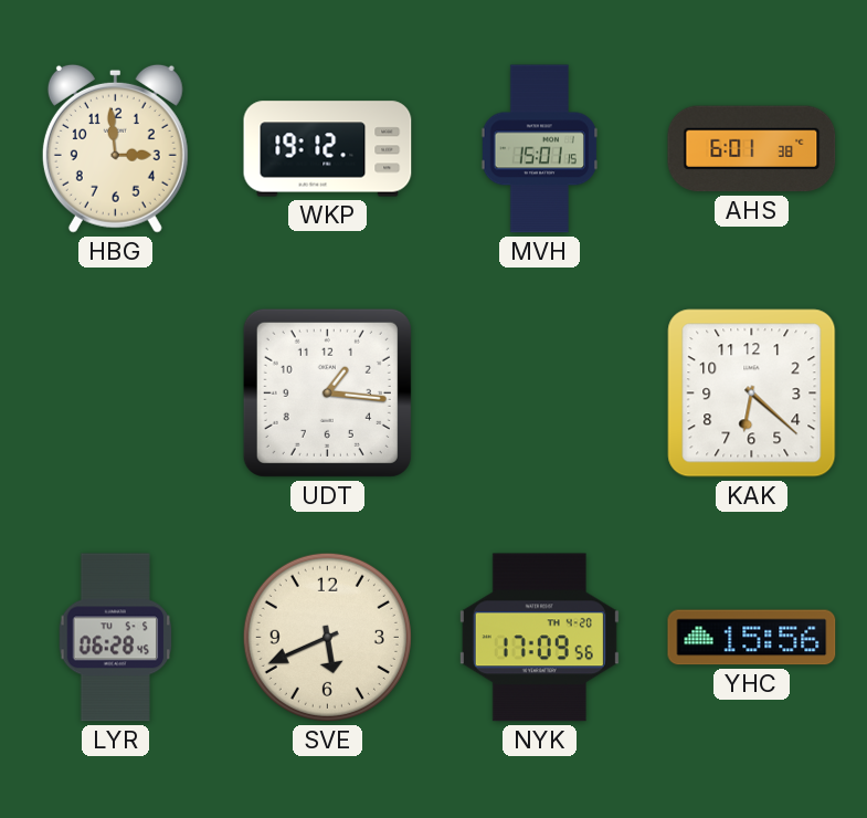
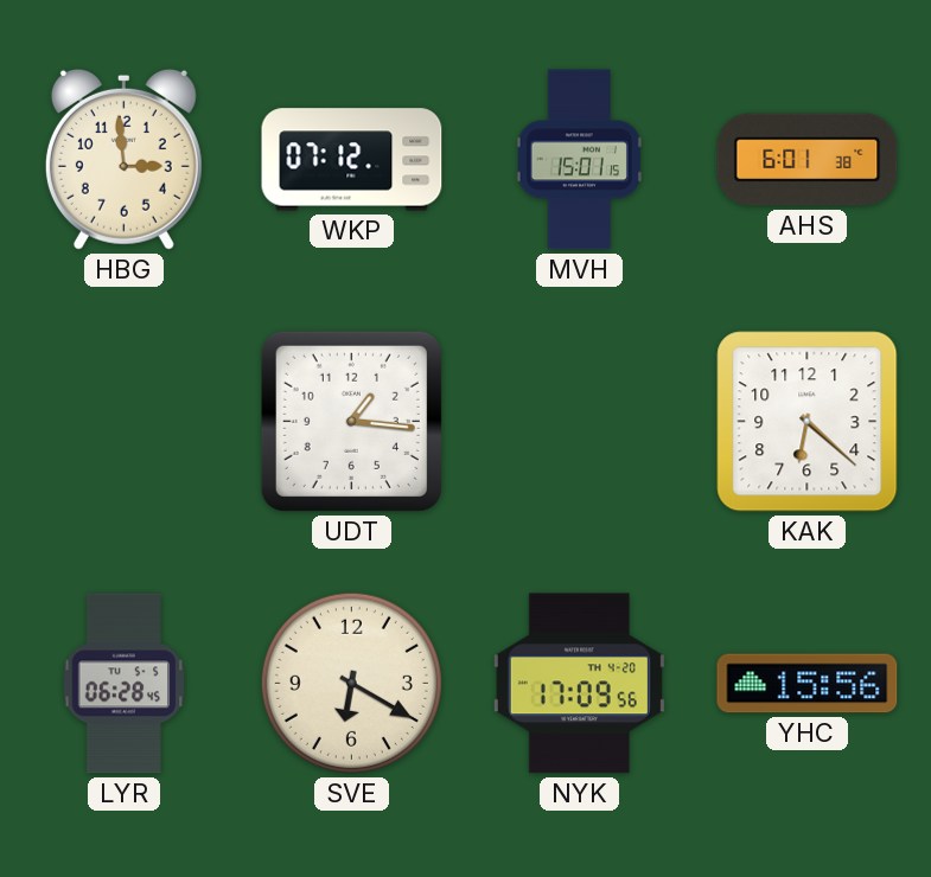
WKP: 19:12 -> 07:12
SVE: 5:41 -> 6:20
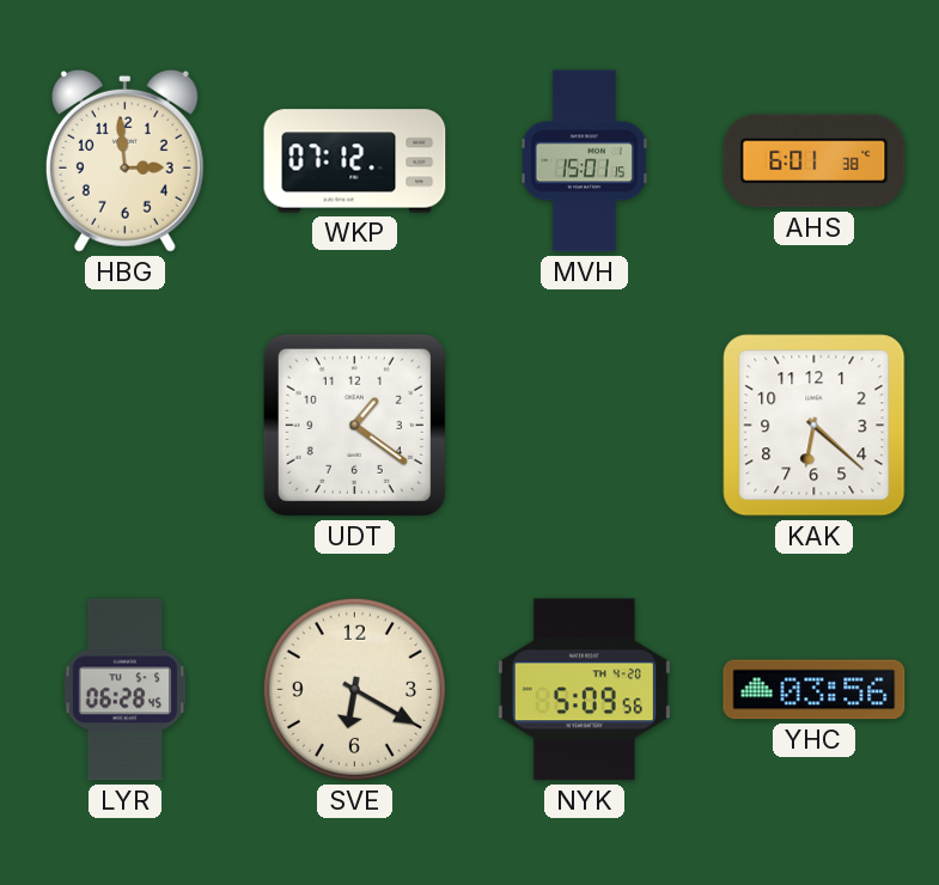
UDT: 1:16 -> 1:21
NYK: 17:09 -> 5:09
YHC: 15:56 -> 03:56
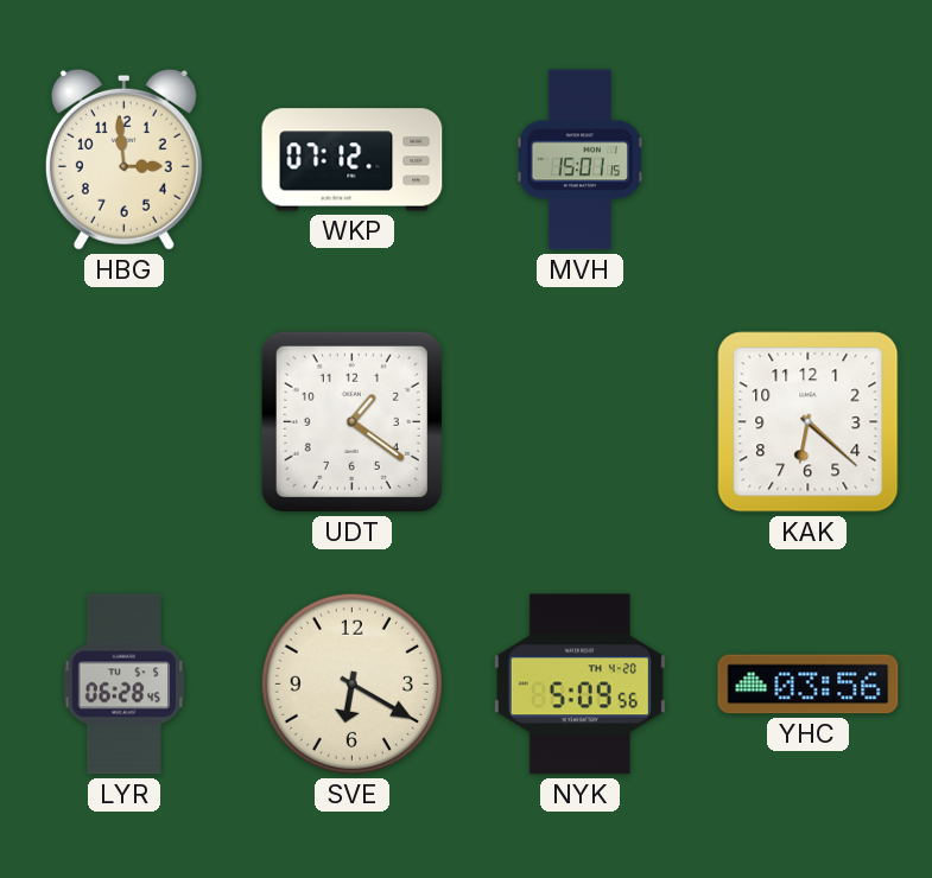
AHS: 6:01 -> none
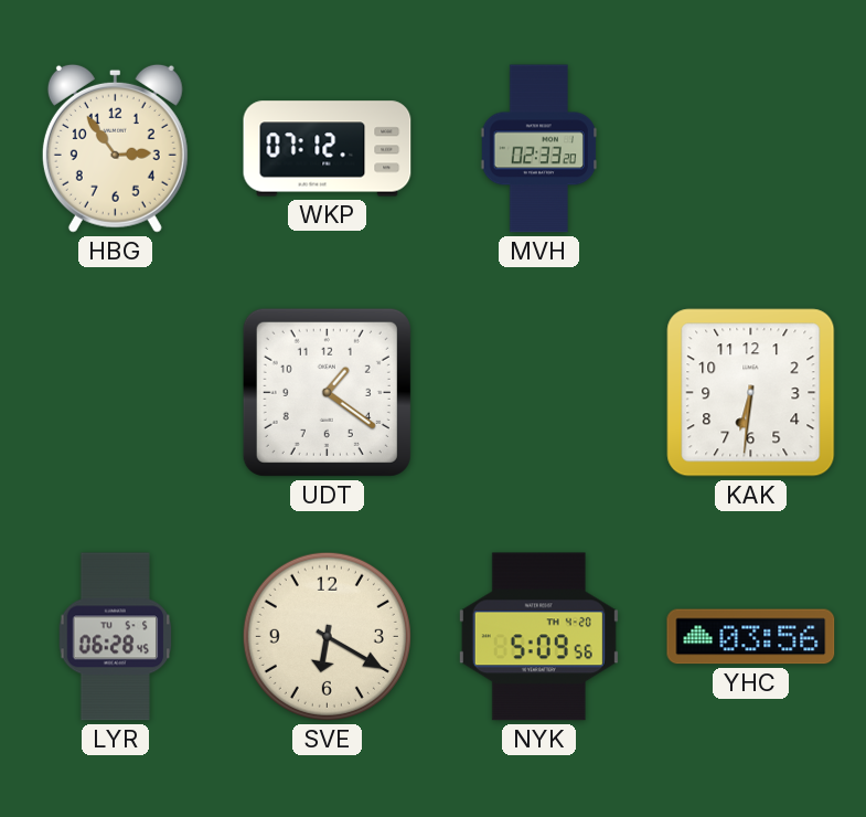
HBG: 2:59 -> 2:54
MVH: 15:01 -> 02:33
KAK: 6:22 -> 6:31
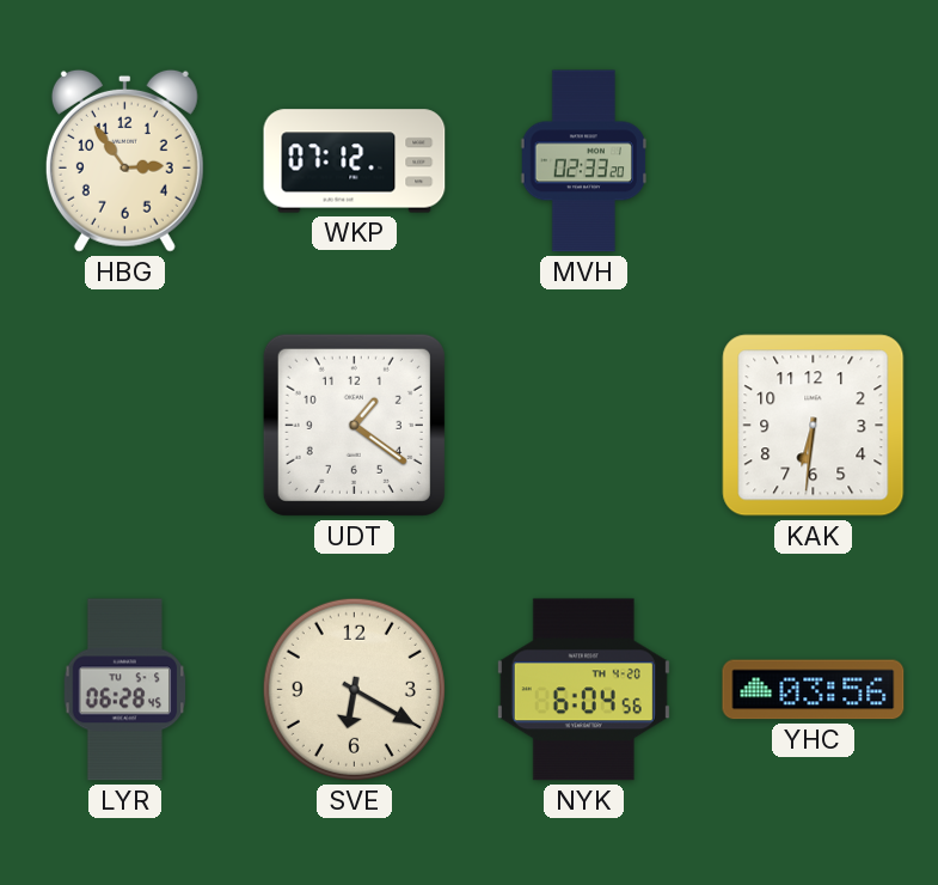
NYK: 5:09 -> 6:04
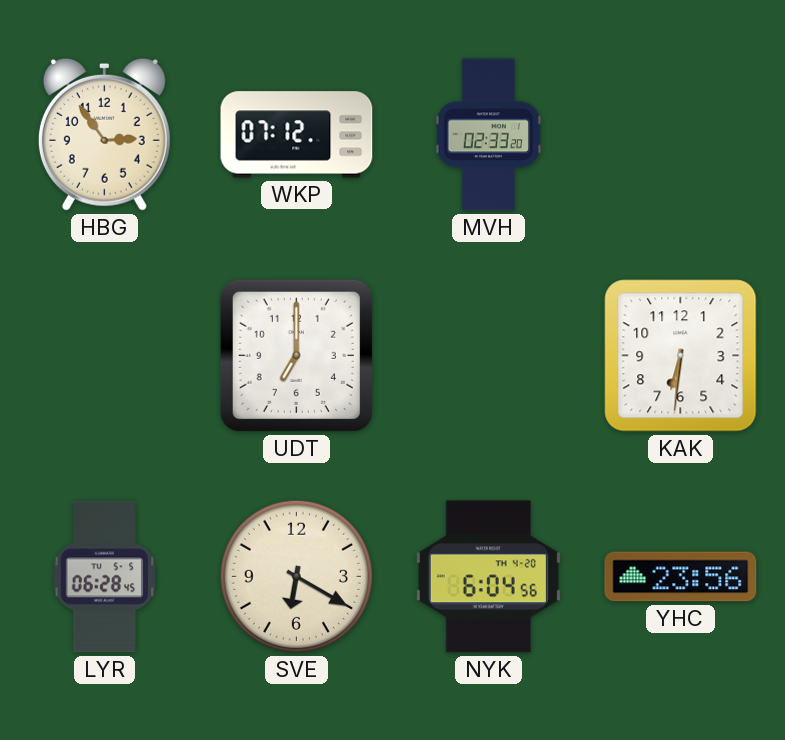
UDT: 1:21 -> 7:00
YHC: 03:56 -> 23:56
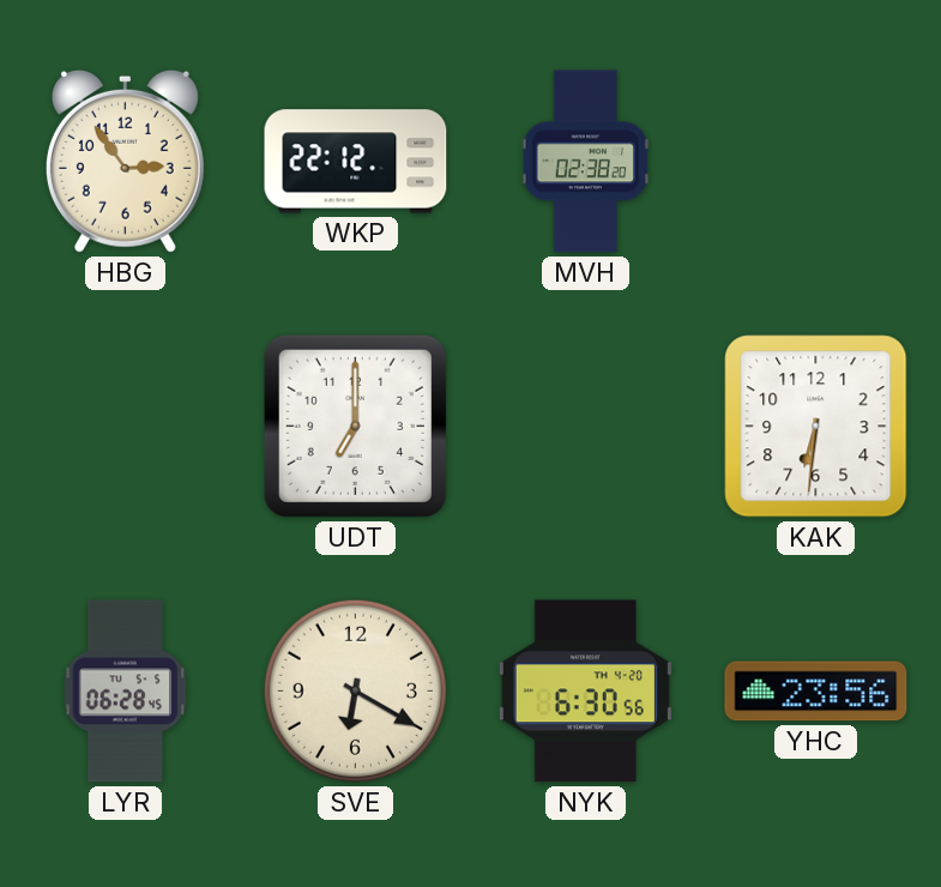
WKP: 07:12 -> 22:12
MVH: 02:33 -> 02:38
NYK: 6:04 -> 6:30
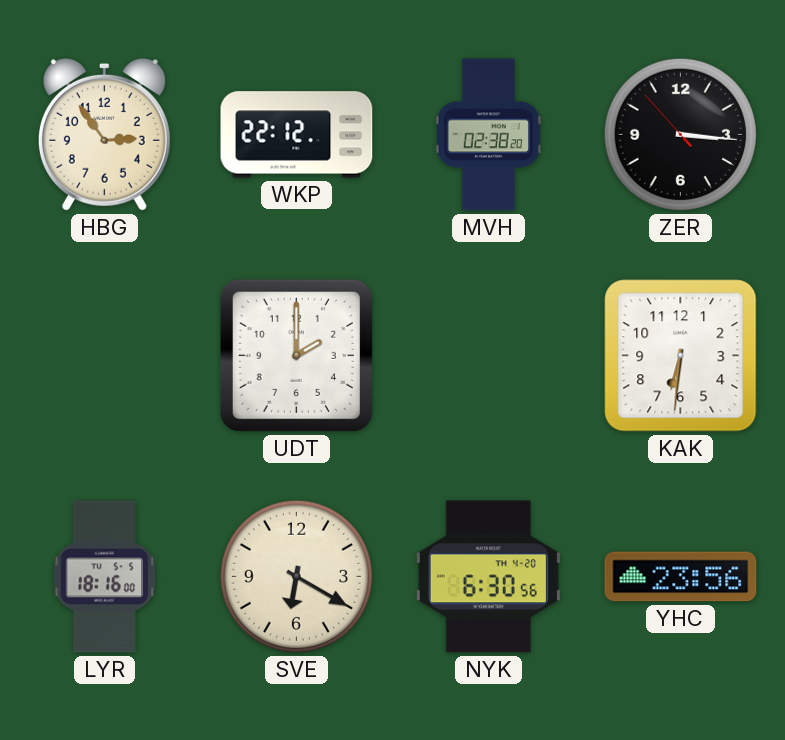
ZER: none -> 3:15
UDT: 7:00 -> 2:00
LYR: 06:28 -> 18:16
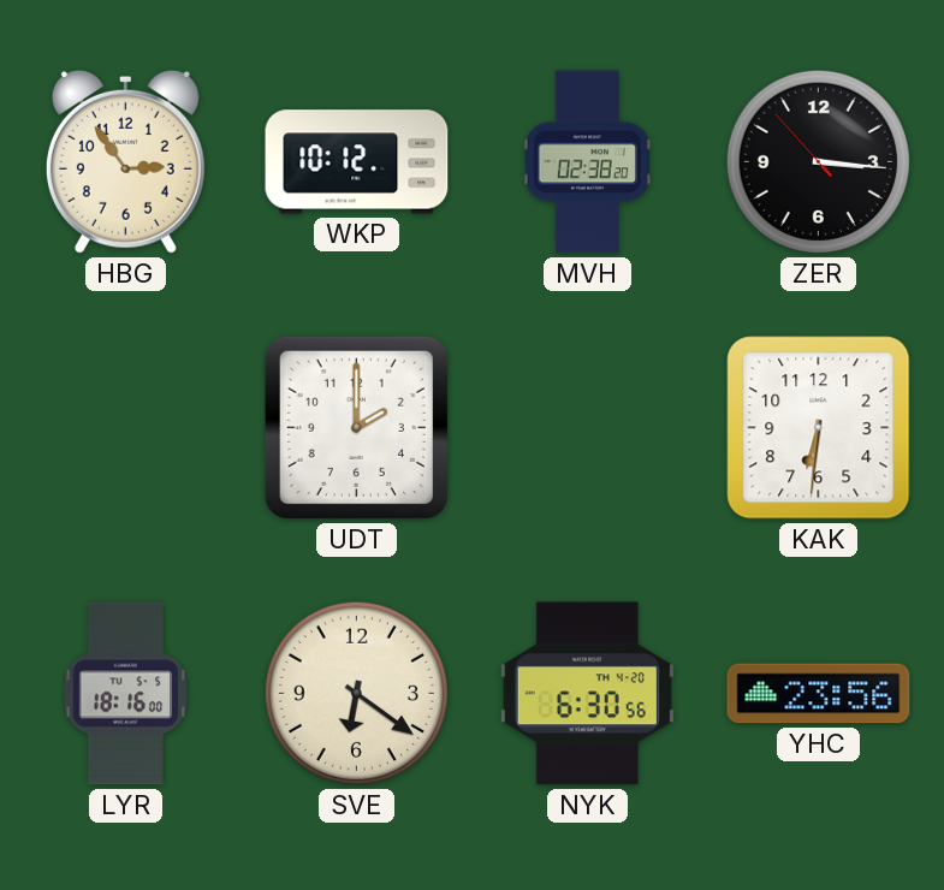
WKP: 22:12 -> 10:12
SVE: 6:20 -> 6:21
